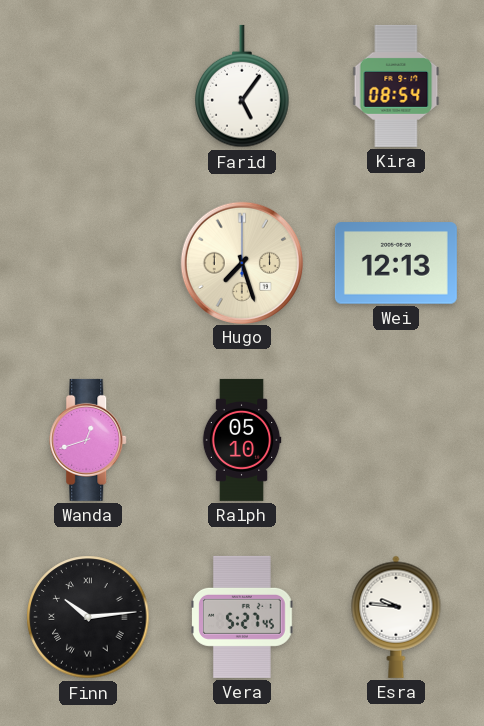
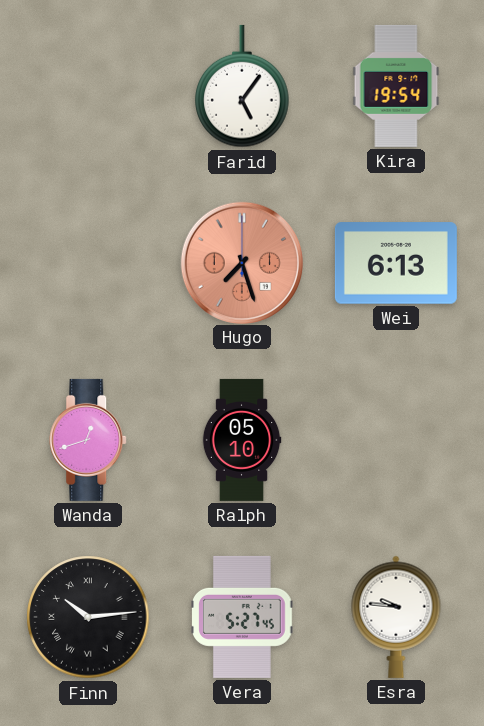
Kira: 08:54 -> 19:54
Hugo dial: cream -> salmon
Wei: 12:13 -> 6:13
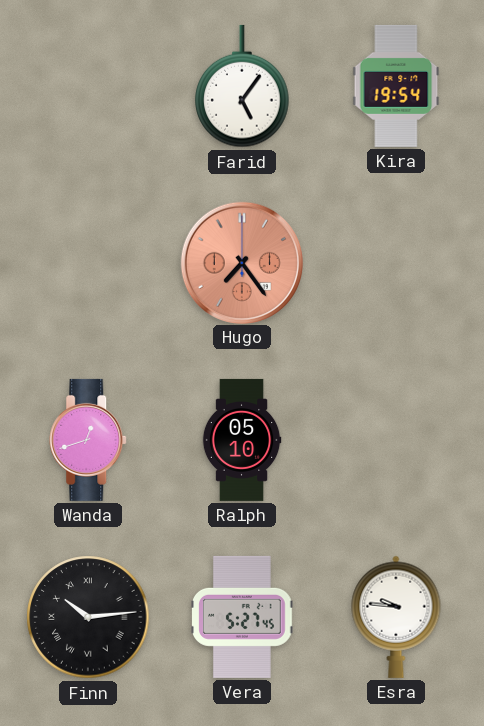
Hugo: 7:27 -> 7:24
Wei: 6:13 -> none
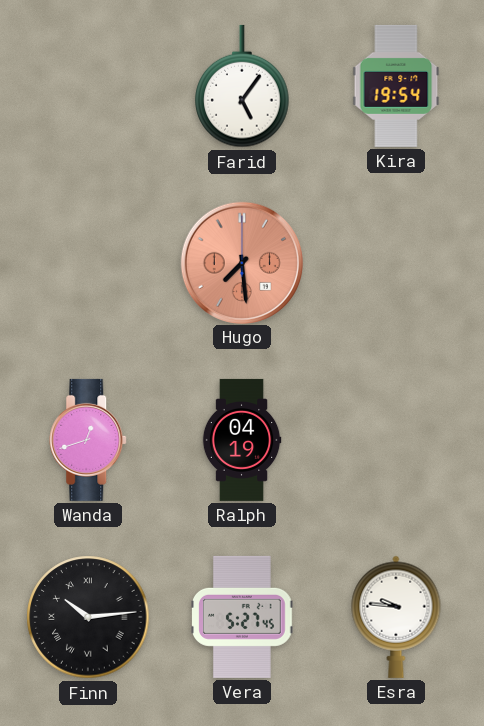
Hugo: 7:24 -> 7:29
Ralph: 05:10 -> 04:19
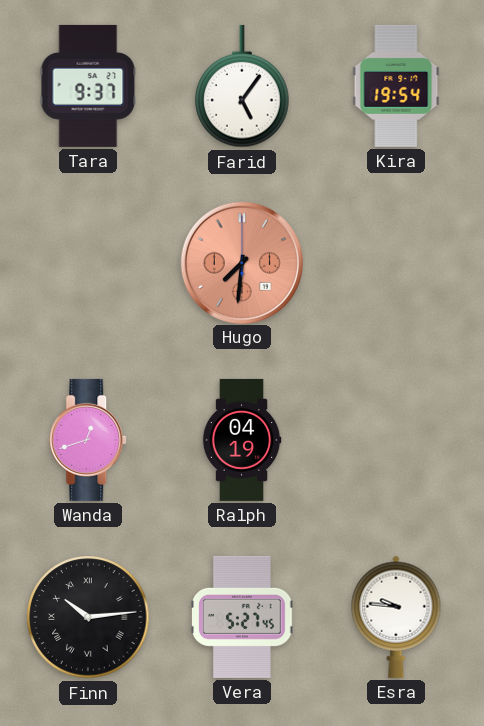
Tara: none -> 9:37
Hugo: 7:29 -> 7:31
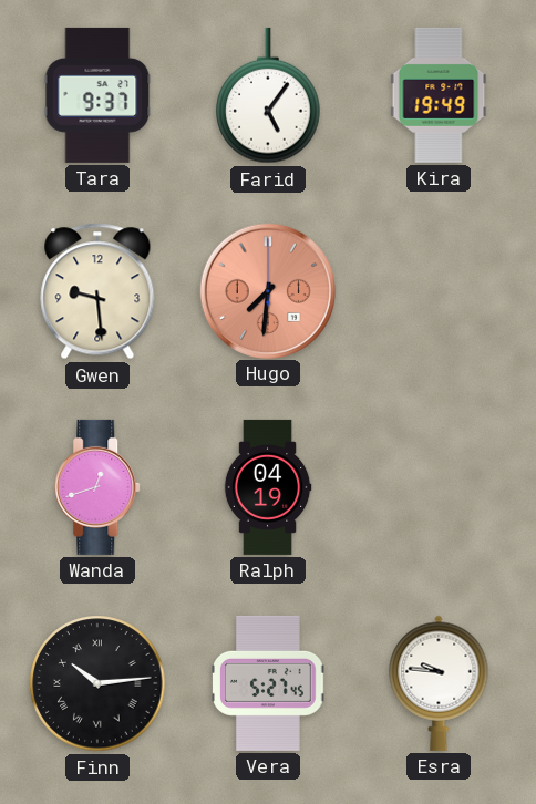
Kira: 19:54 -> 19:49
Gwen: none -> 9:29
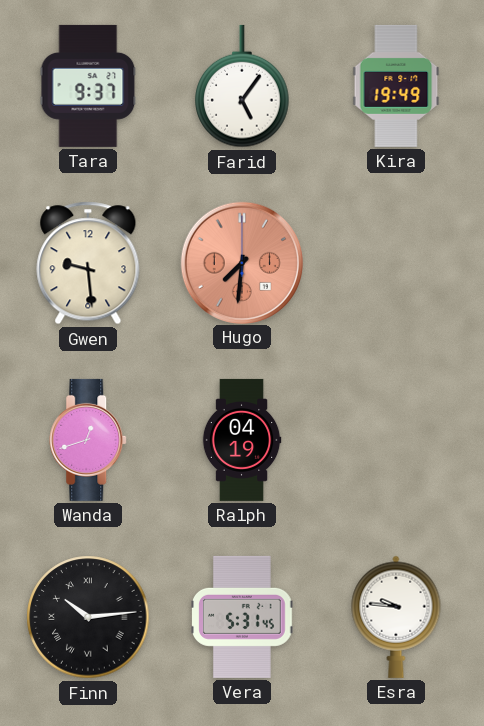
Vera: 5:27 -> 5:31
